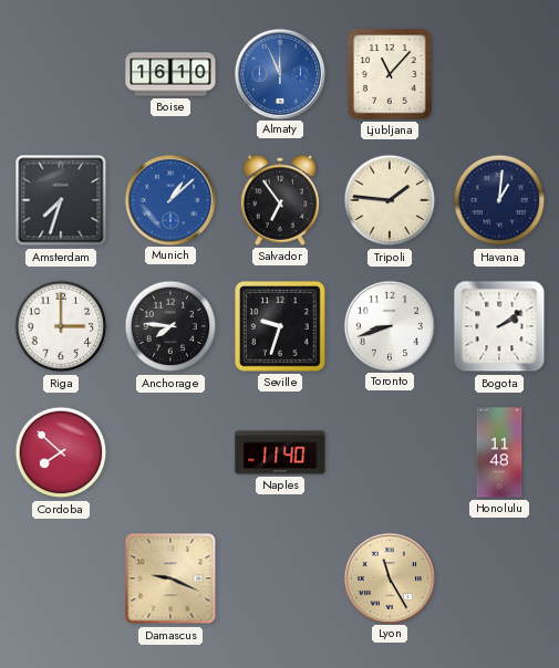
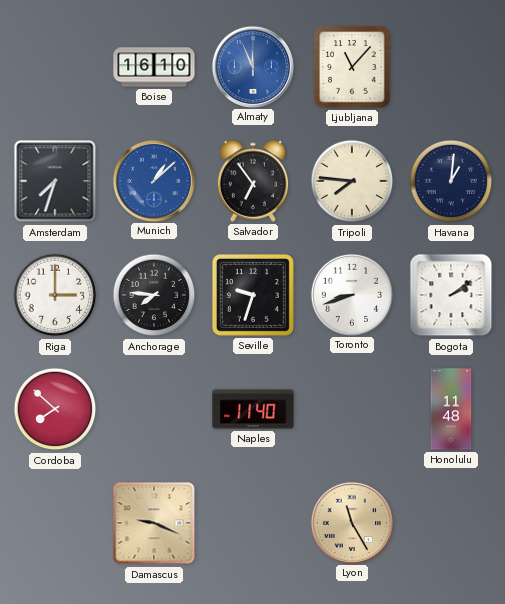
Tripoli: 1:46 -> 7:46
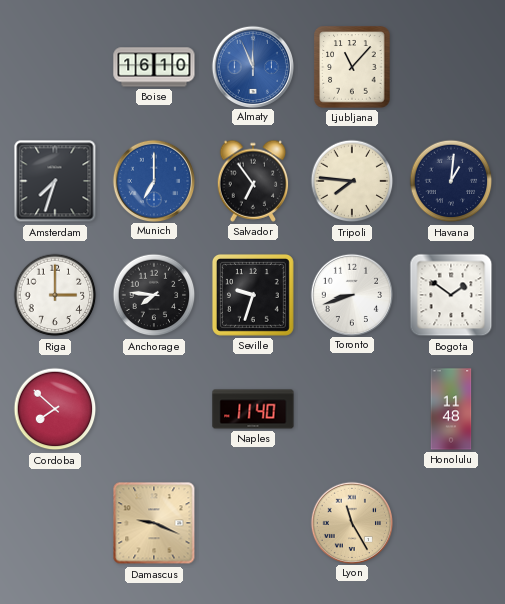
Munich: 1:08 -> 7:00
Bogota: 2:09 -> 1:51
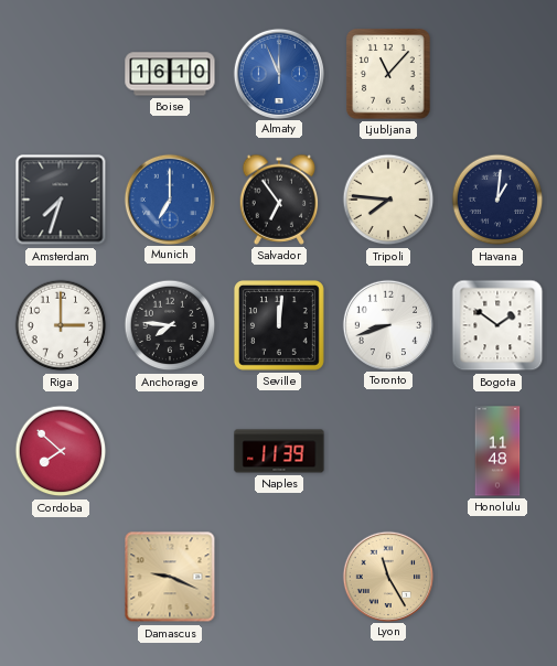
Seville: 9:33 -> 12:01
Naples: 11:40 -> 11:39
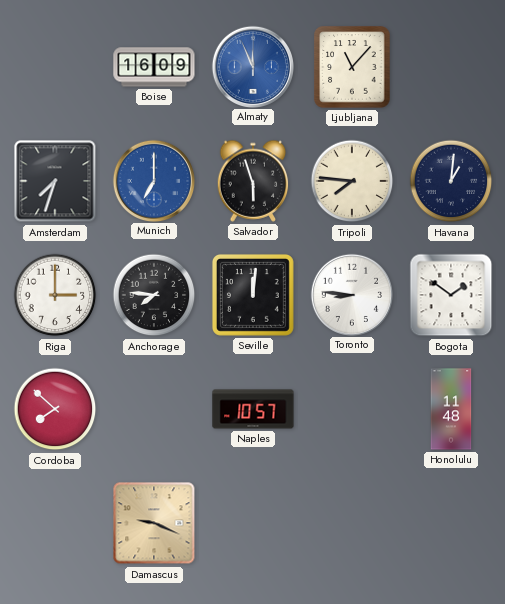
Boise: 16:10 -> 16:09
Salvador: 6:54 -> 5:57
Toronto: 8:42 -> 8:46
Naples: 11:39 -> 10:57
Lyon: 11:25 -> none
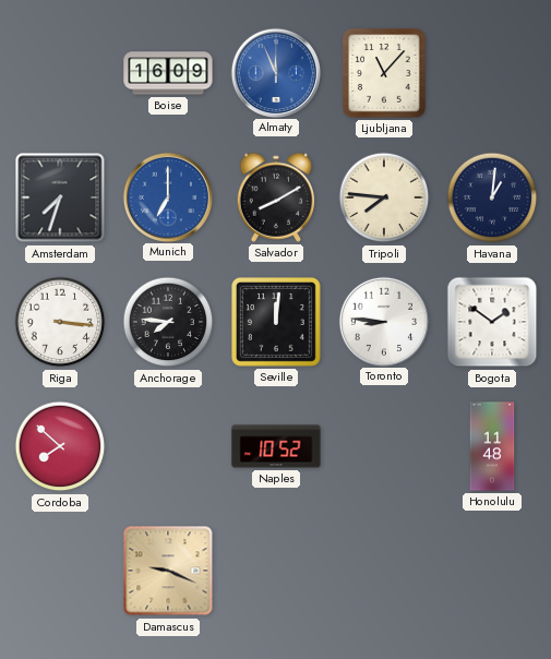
Salvador: 5:57 -> 8:10
Riga: 3:00 -> 3:16
Naples: 10:57 -> 10:52
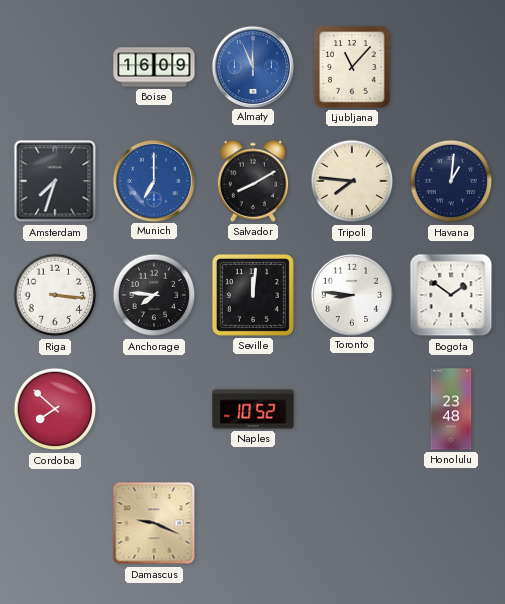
Honolulu: 11:48 -> 23:48
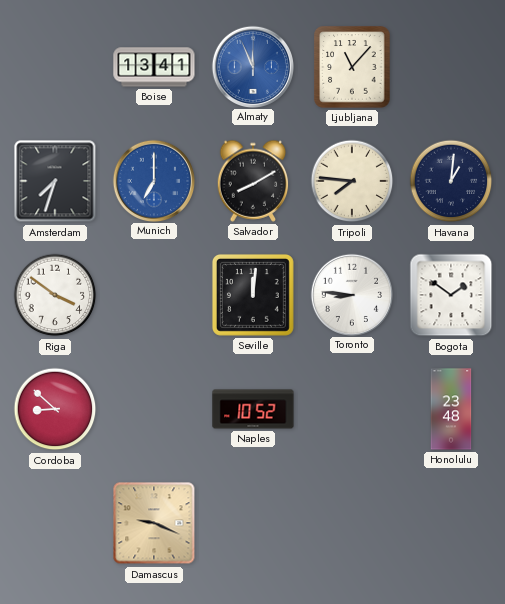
Boise: 16:09 -> 13:41
Riga: 3:16 -> 3:51
Anchorage: 7:46 -> none
Cordoba: 7:52 -> 8:52
